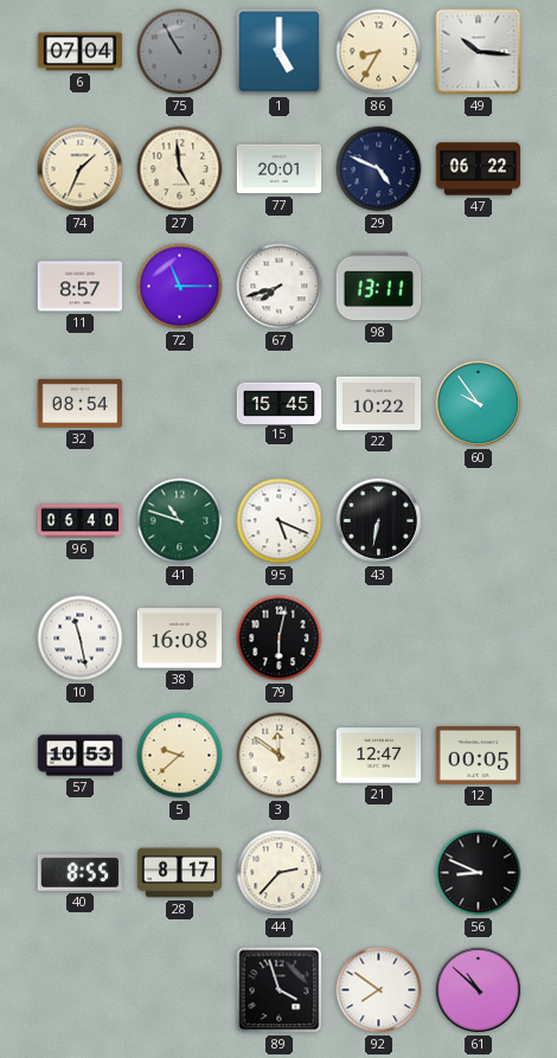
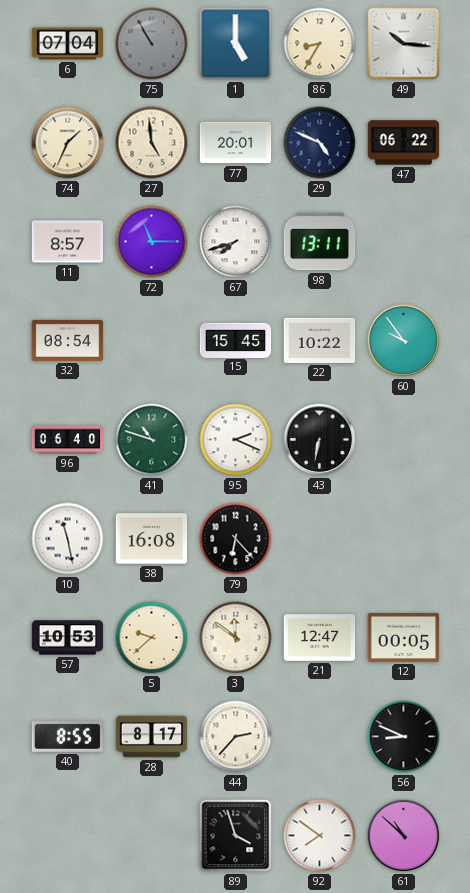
95: 5:19 -> 2:19
79: 6:02 -> 6:23
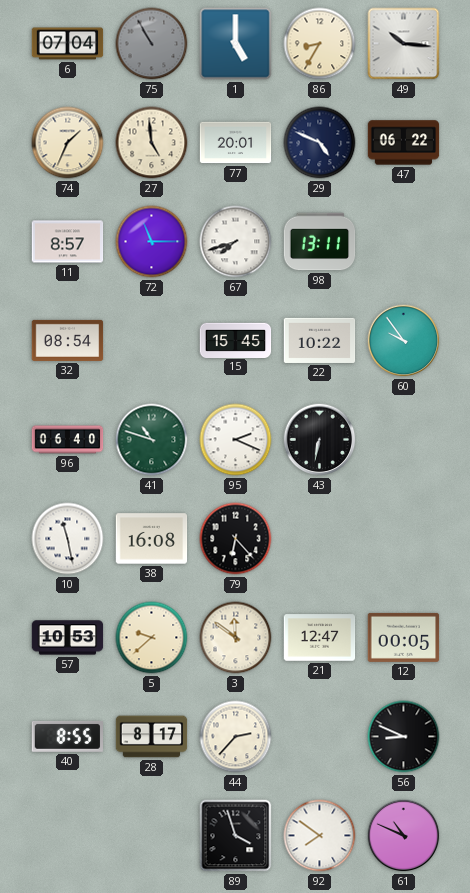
61: 10:52 -> 10:49
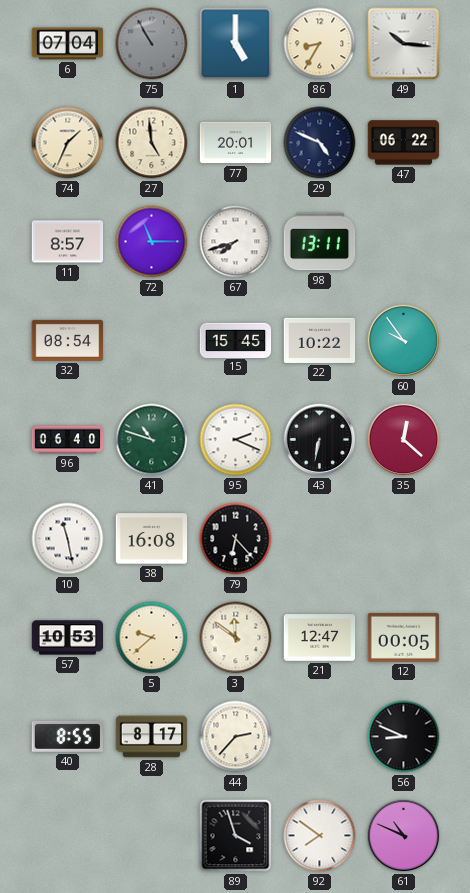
35: none -> 12:22
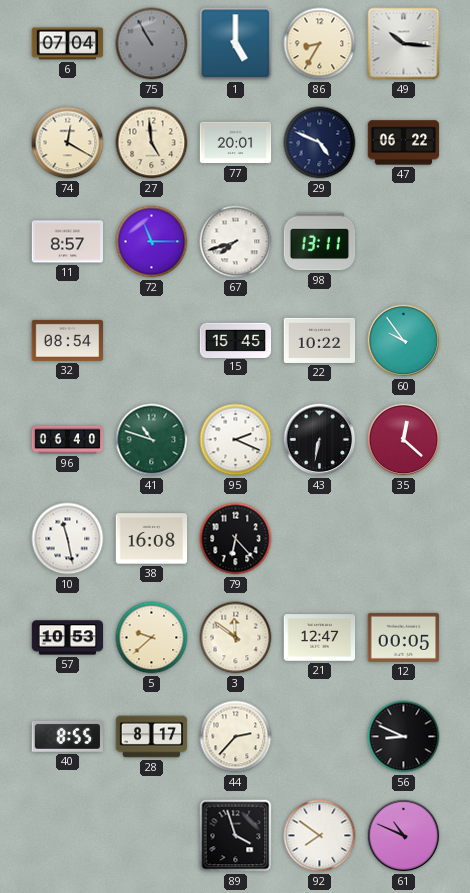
74: 1:34 -> 12:20
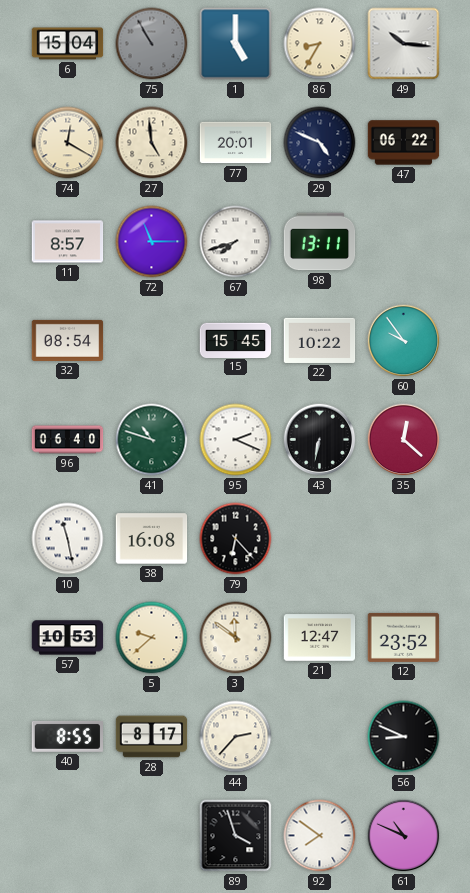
6: 07:04 -> 15:04
12: 00:05 -> 23:52
